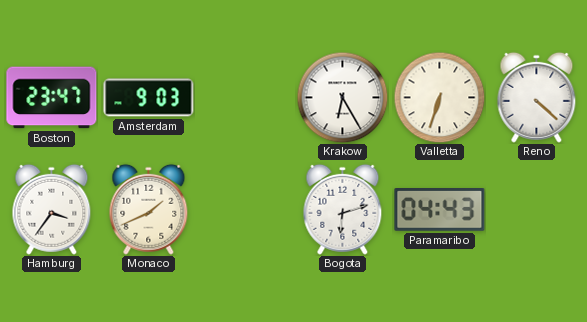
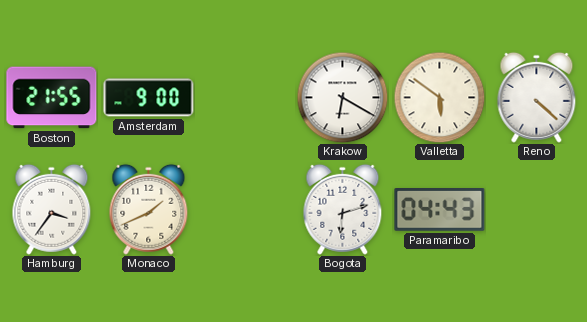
Boston: 23:47 -> 21:55
Amsterdam: 9:03 -> 9:00
Krakow: 6:25 -> 6:20
Valletta: 6:33 -> 5:51
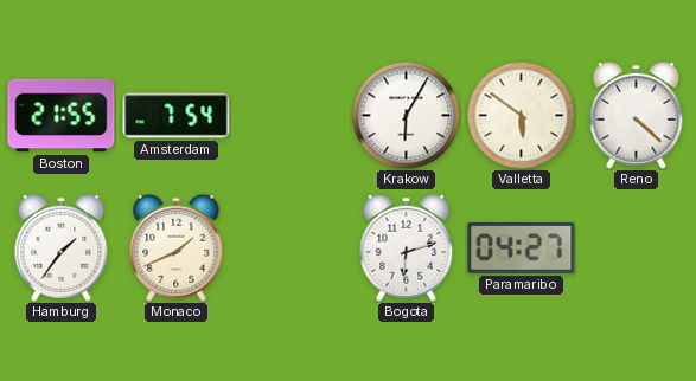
Amsterdam: 9:00 -> 7:54
Krakow: 6:20 -> 6:05
Hamburg: 3:36 -> 1:36
Paramaribo: 04:43 -> 04:27
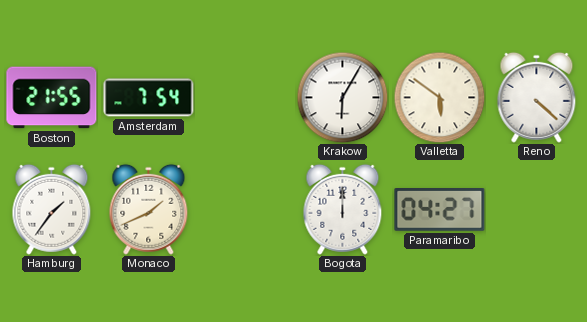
Bogota: 6:12 -> 12:00
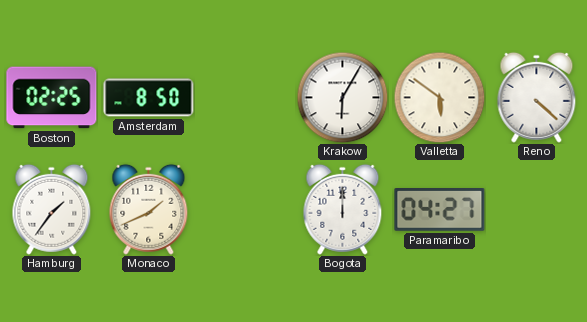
Boston: 21:55 -> 02:25
Amsterdam: 7:54 -> 8:50
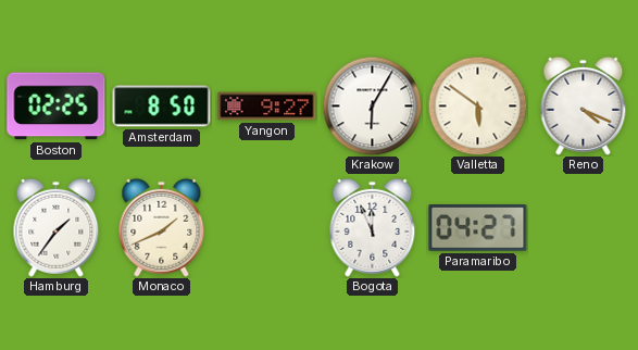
Yangon: none -> 9:27
Reno: 4:22 -> 4:19
Bogota: 12:00 -> 11:56
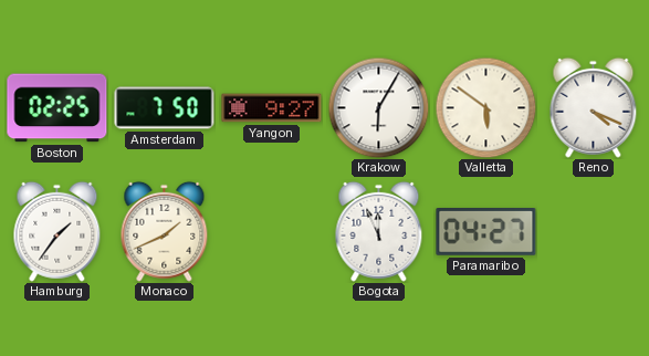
Amsterdam: 8:50 -> 7:50
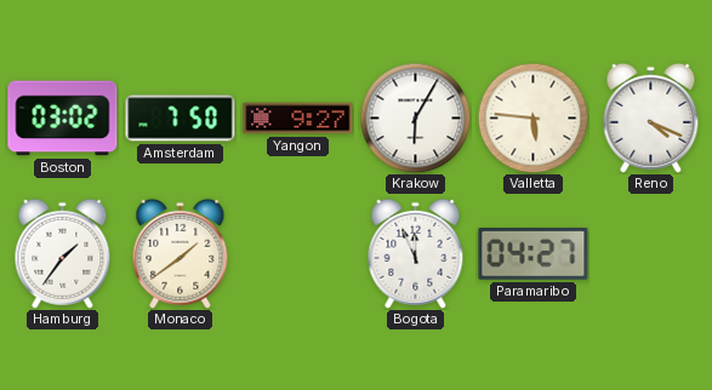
Boston: 02:25 -> 03:02
Valletta: 5:51 -> 5:46
Monaco: 1:41 -> 1:39
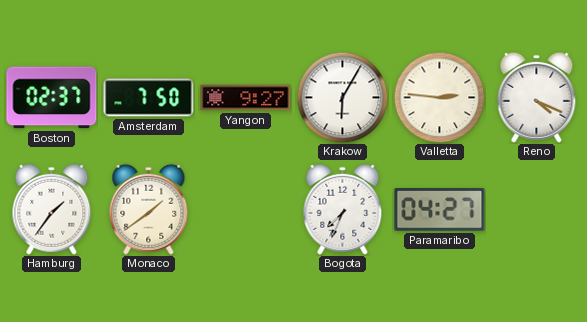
Boston: 03:02 -> 02:37
Valletta: 5:46 -> 2:46
Bogota: 11:56 -> 7:34
